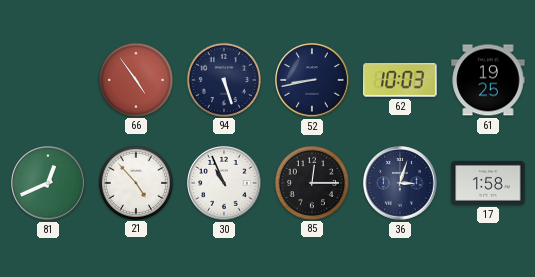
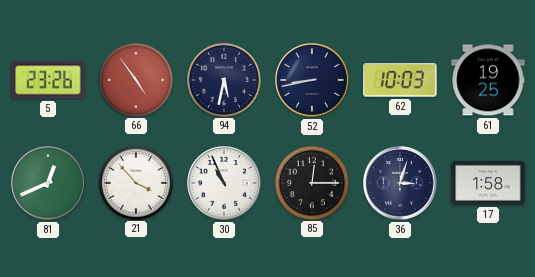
5: none -> 23:26
94: 5:27 -> 5:32
21: 4:53 -> 3:53
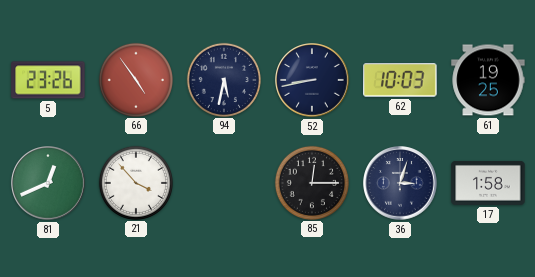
30: 10:56 -> none
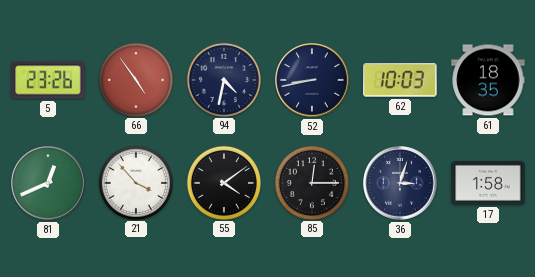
94: 5:32 -> 4:32
61: 19:25 -> 18:35
55: none -> 4:09
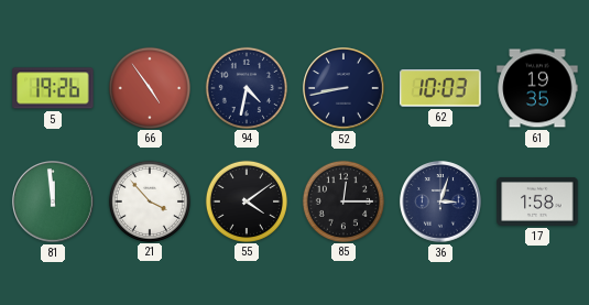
5: 23:26 -> 19:26
61: 18:35 -> 19:35
81: 12:41 -> 11:59
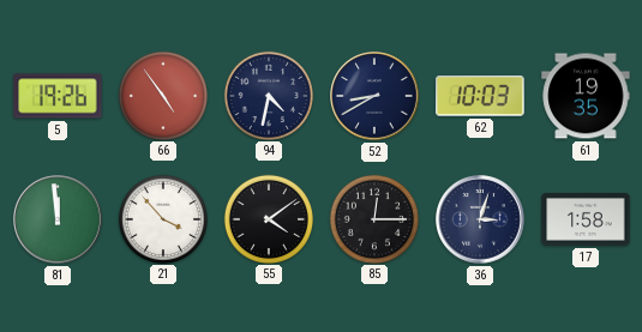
52: 8:43 -> 8:40
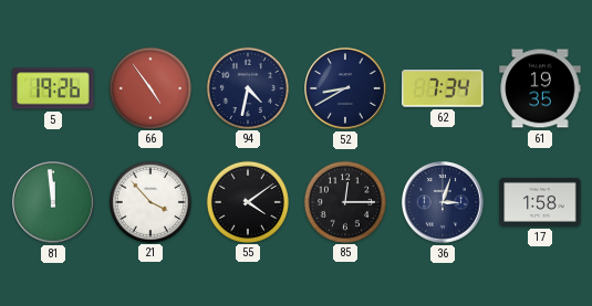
62: 10:03 -> 7:34
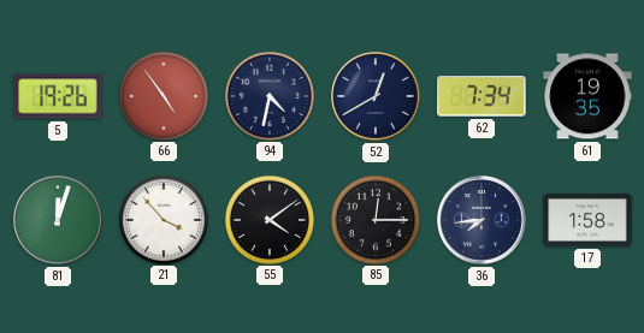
52: 8:40 -> 12:40
81: 11:59 -> 12:03
36: 3:03 -> 7:44
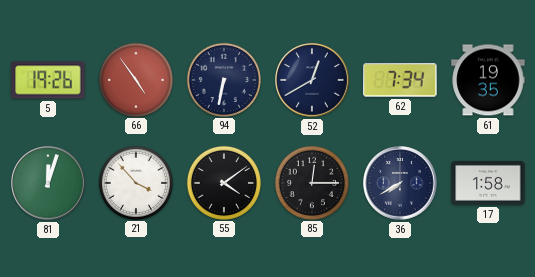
94: 4:32 -> 6:32
36: 7:44 -> 7:40
